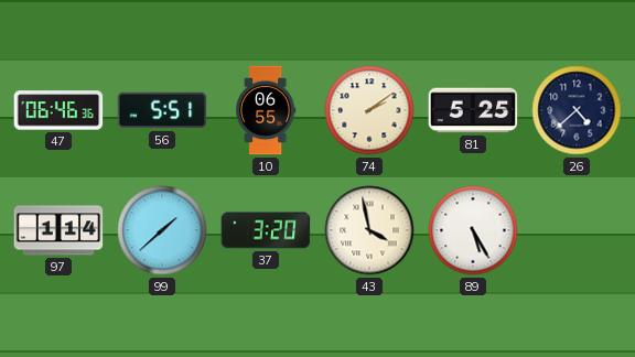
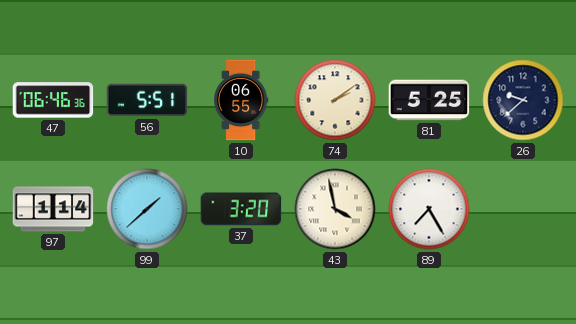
26: 4:38 -> 9:38
89: 5:25 -> 7:25
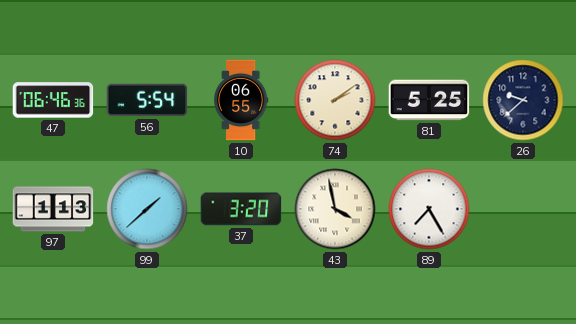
56: 5:51 -> 5:54
97: 1:14 -> 1:13
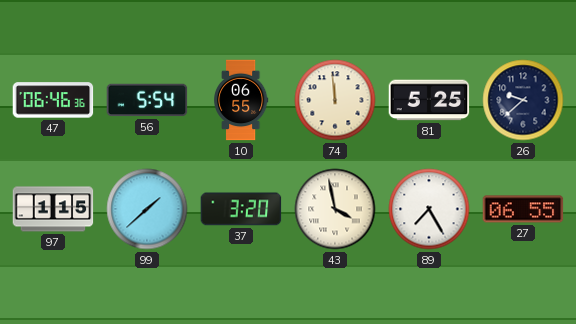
74: 2:09 -> 11:59
97: 1:13 -> 1:15
27: none -> 06:55
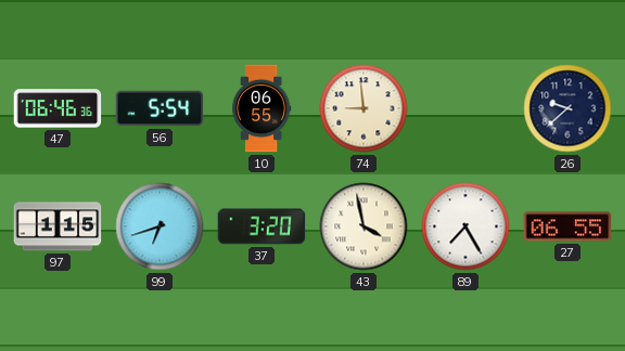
74: 11:59 -> 8:59
81: 5:25 -> none
99: 1:38 -> 6:42
